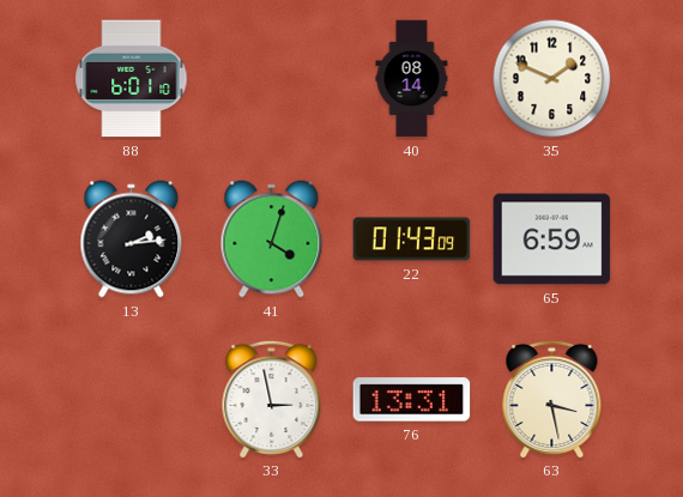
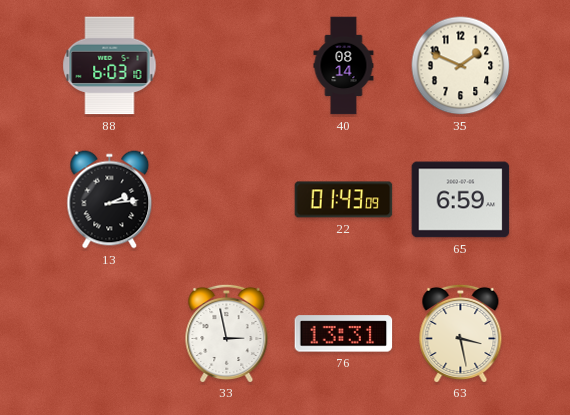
88: 6:01 -> 6:03
41: 4:03 -> none
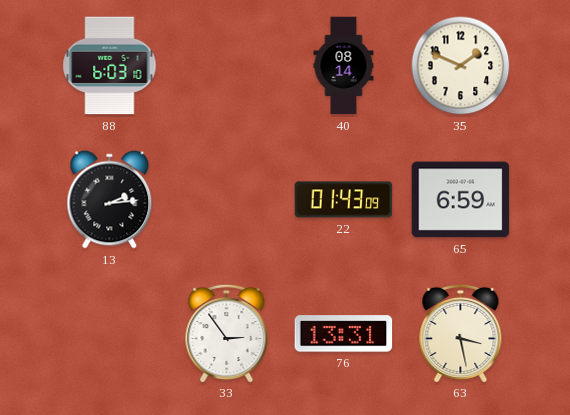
33: 2:58 -> 2:54
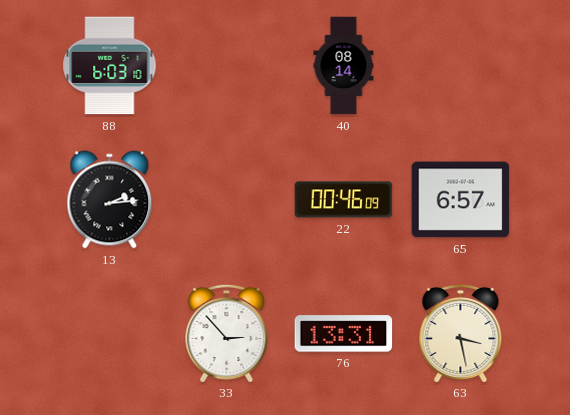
35: 1:49 -> none
22: 01:43 -> 00:46
65: 6:59 -> 6:57
33: 2:54 -> 2:53
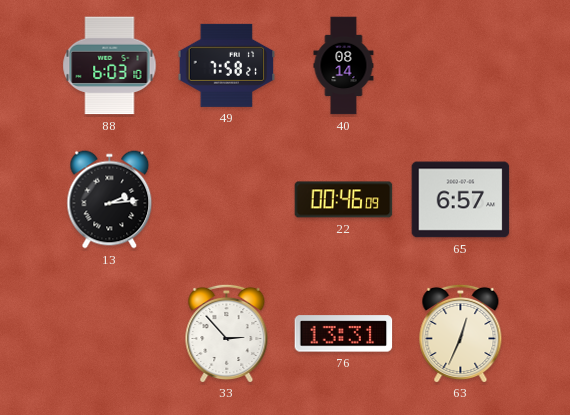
49: none -> 7:58
63: 3:28 -> 12:34
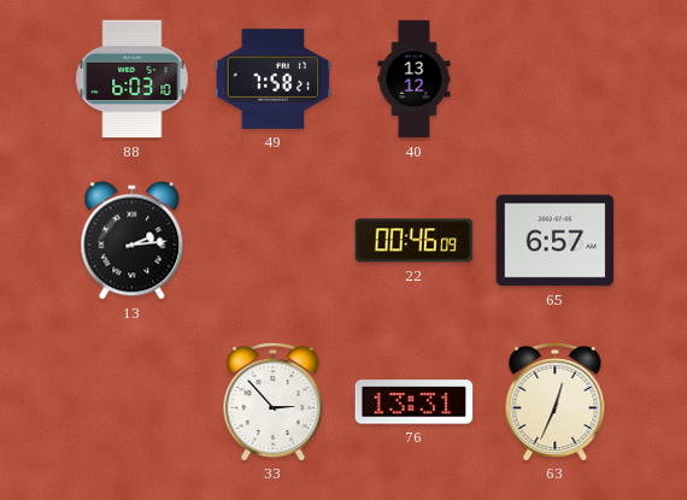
40: 08:14 -> 13:12
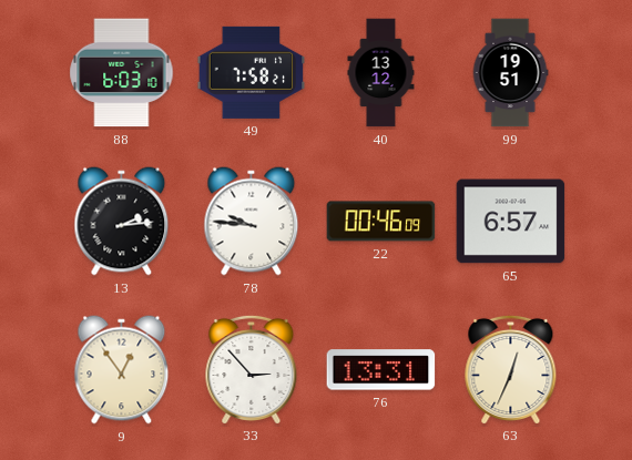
99: none -> 19:51
78: none -> 9:46
9: none -> 12:54
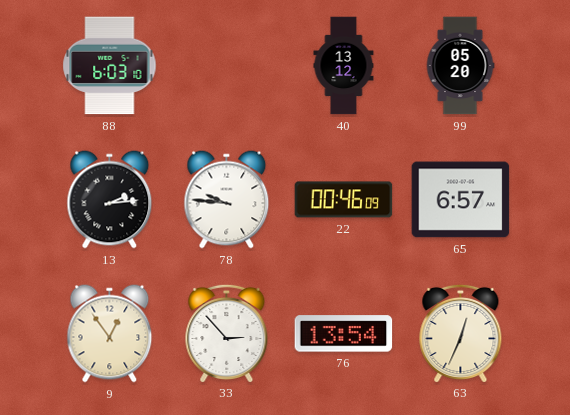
49: 7:58 -> none
99: 19:51 -> 05:20
76: 13:31 -> 13:54
